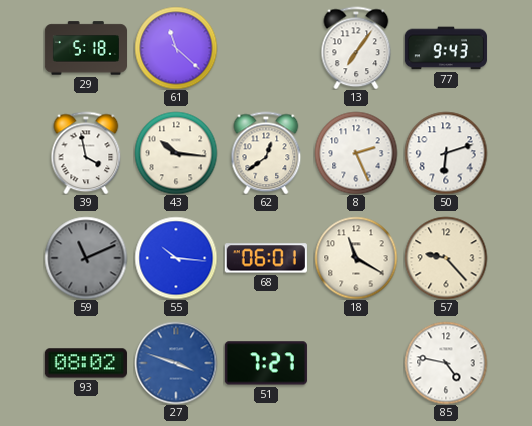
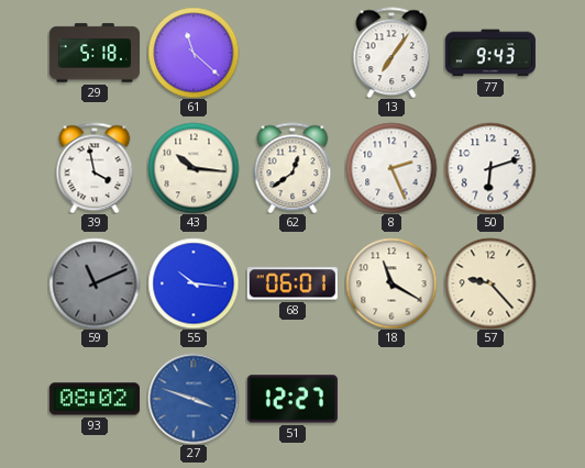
51: 7:27 -> 12:27
85: 4:47 -> none
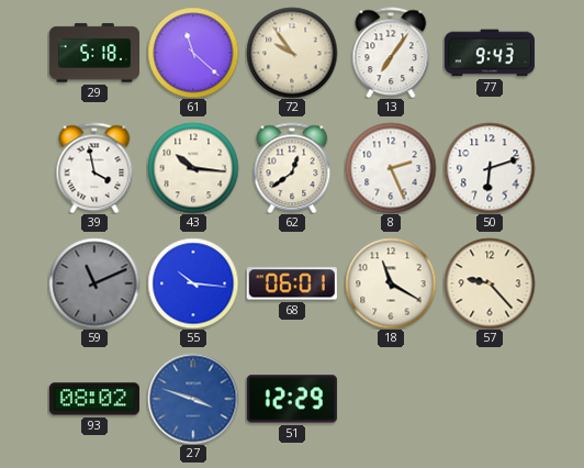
72: none -> 9:54
51: 12:27 -> 12:29
